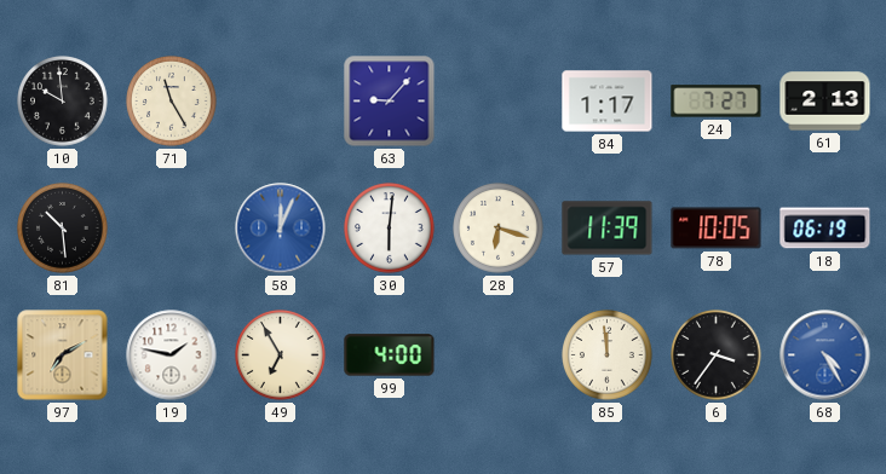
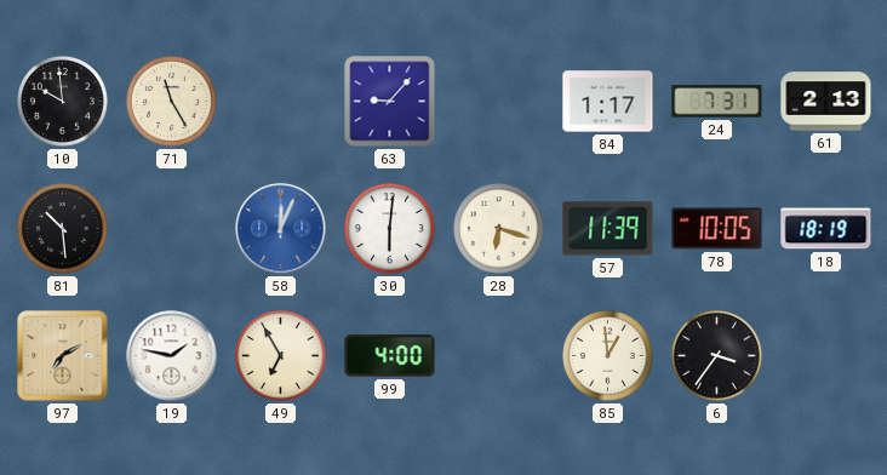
24: 7:27 -> 7:31
18: 06:19 -> 18:19
85: 11:59 -> 12:59
68: 4:25 -> none
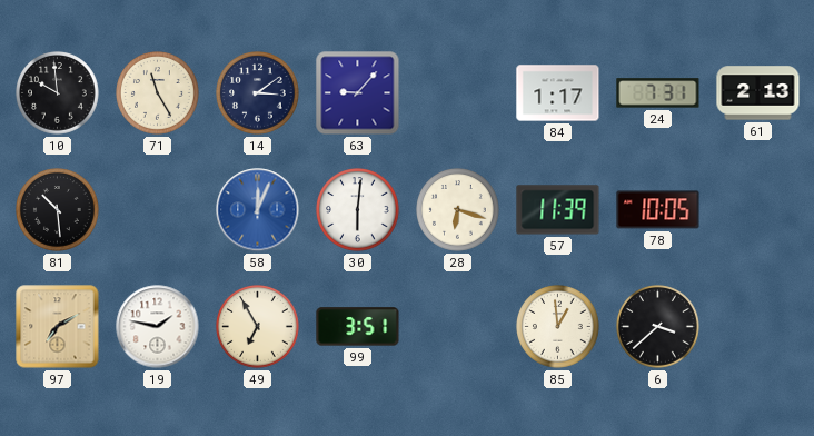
14: none -> 3:09
18: 18:19 -> none
99: 4:00 -> 3:51
6: 3:36 -> 3:38
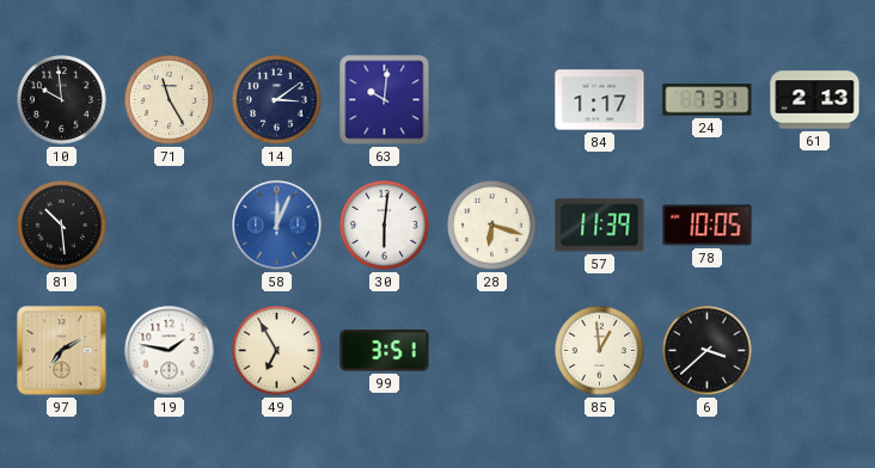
63: 9:07 -> 10:01
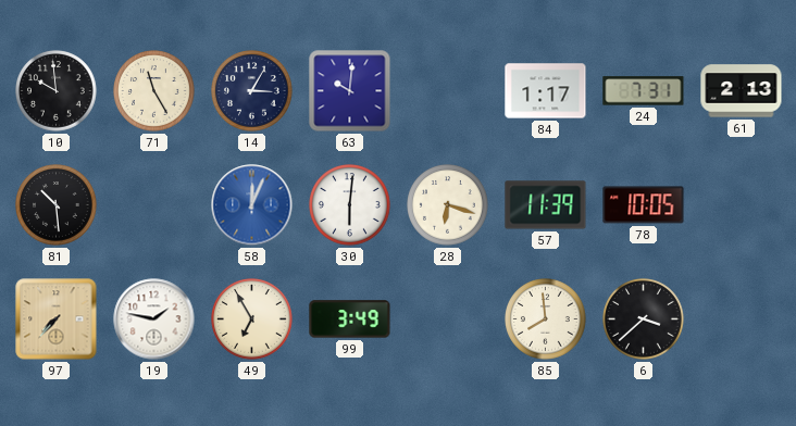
14: 3:09 -> 3:05
97: 7:10 -> 7:37
99: 3:51 -> 3:49
85: 12:59 -> 7:59
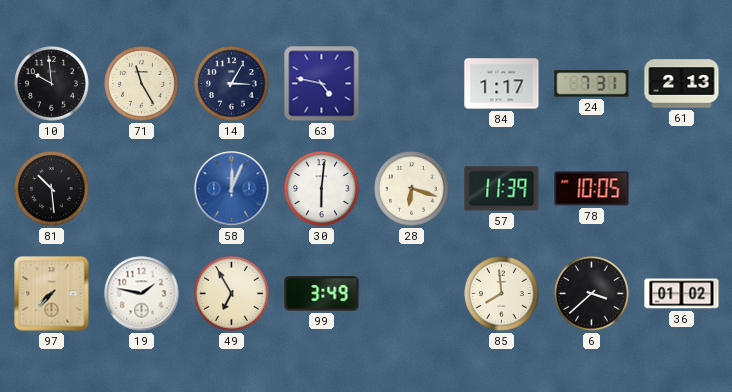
63: 10:01 -> 4:47
36: none -> 01:02
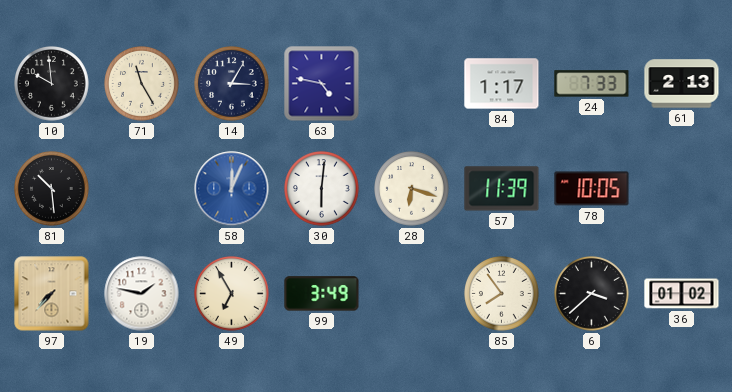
24: 7:31 -> 7:33
85: 7:59 -> 7:54
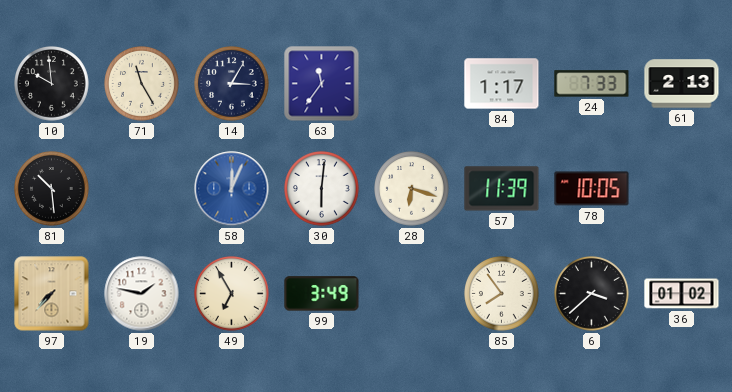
63: 4:47 -> 11:36
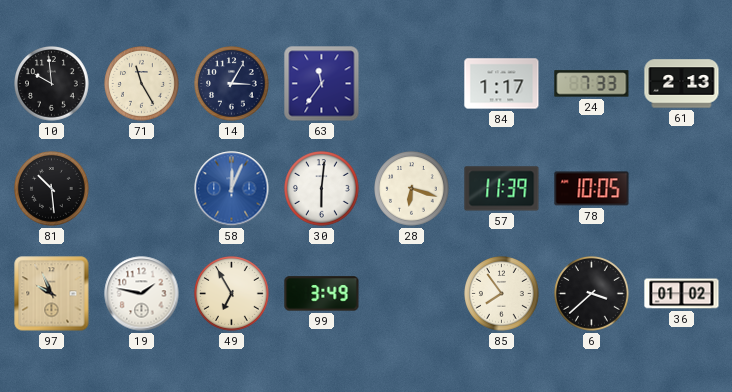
97: 7:37 -> 9:56
